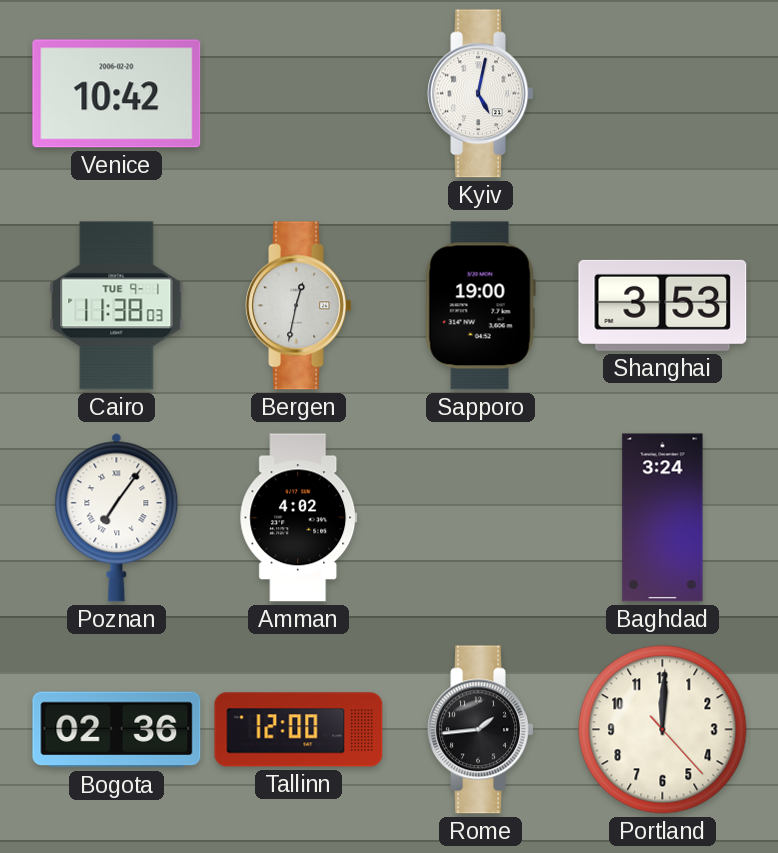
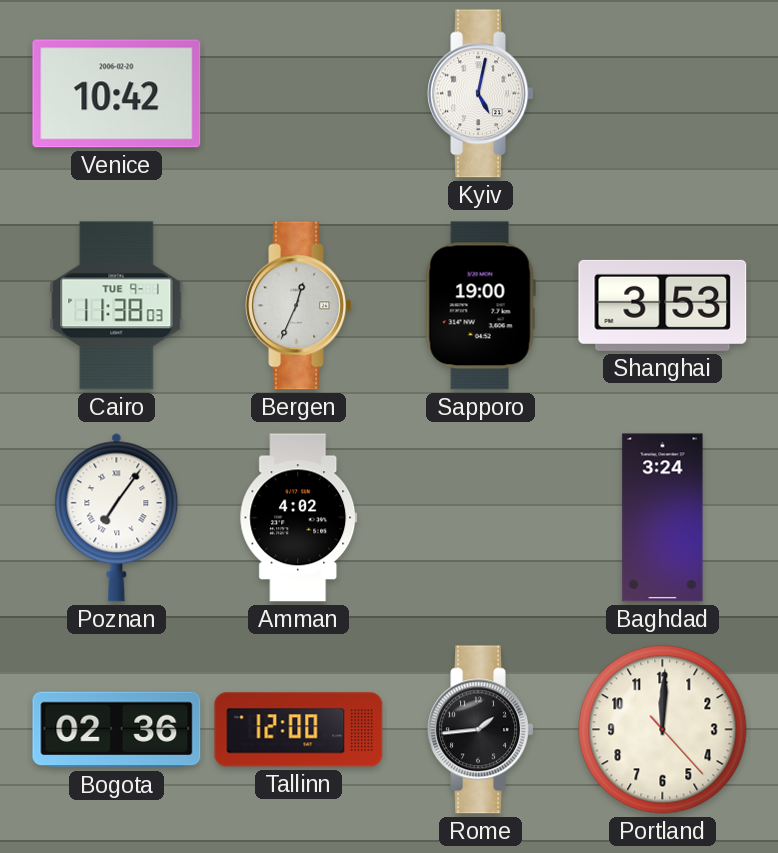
Bergen: 12:32 -> 12:34
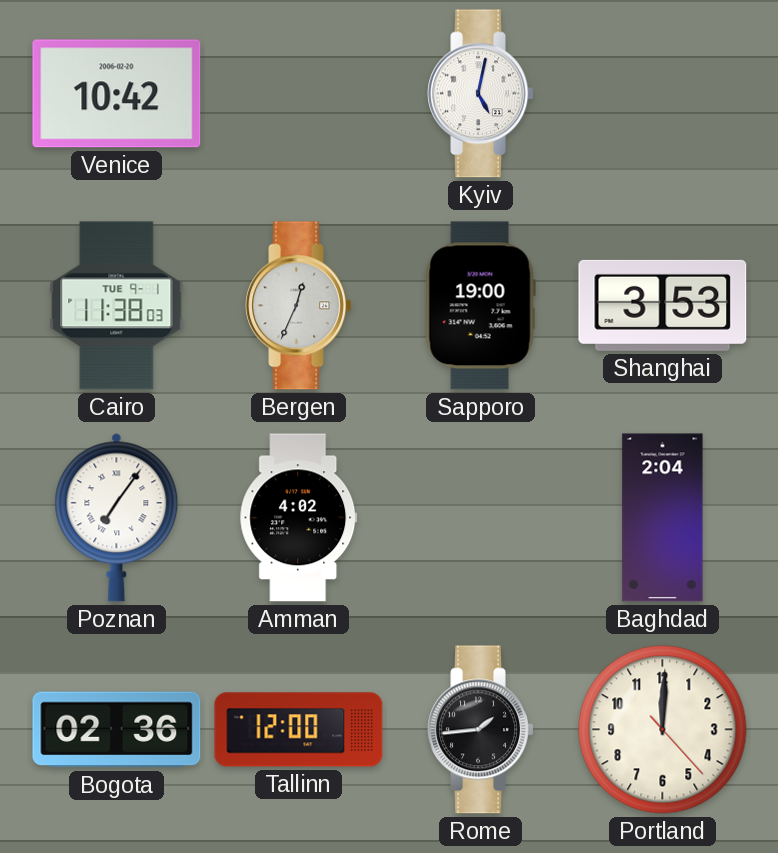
Baghdad: 3:24 -> 2:04
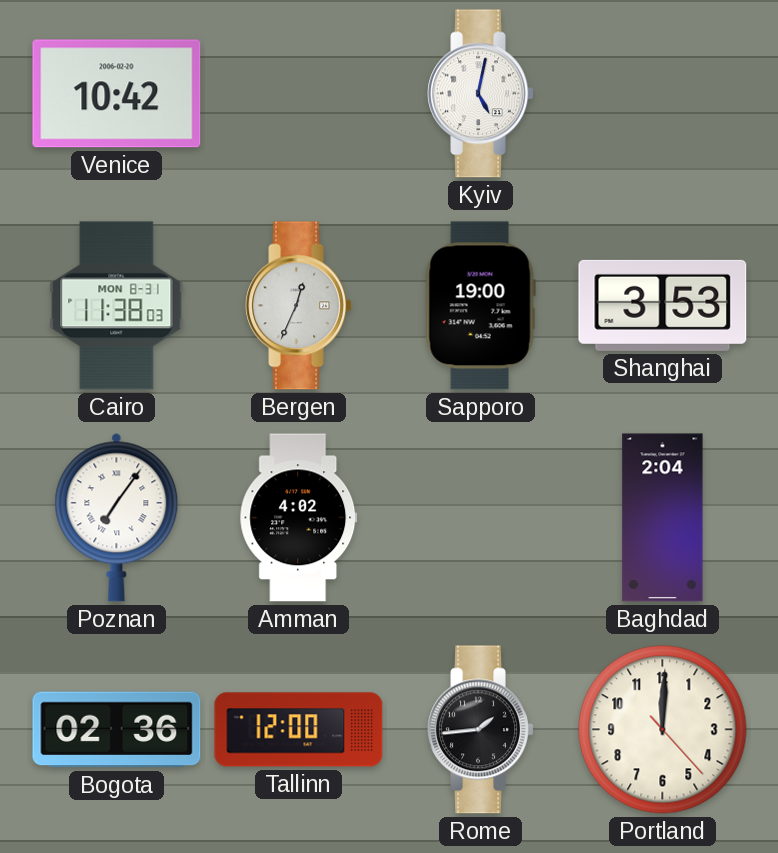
Cairo date: TUE 9-1 -> MON 8-31
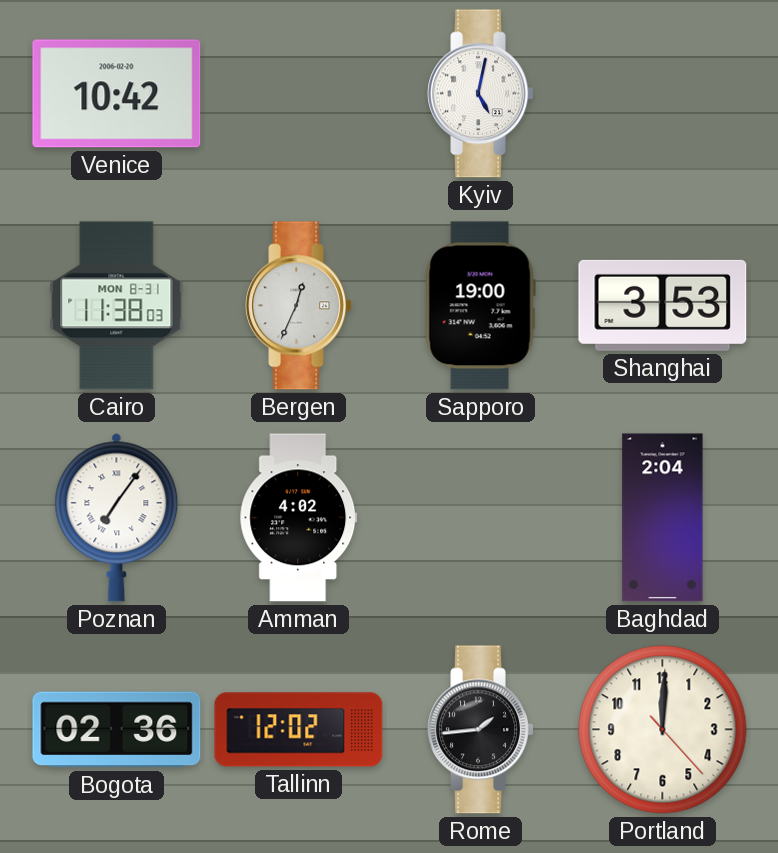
Tallinn: 12:00 -> 12:02
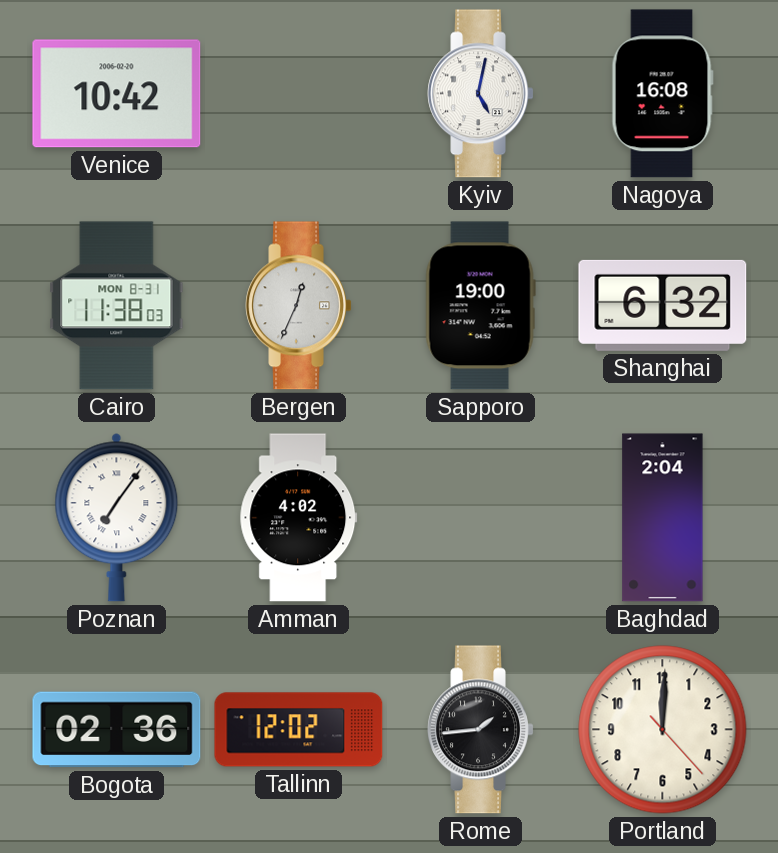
Nagoya: none -> 16:08
Shanghai: 3:53 -> 6:32
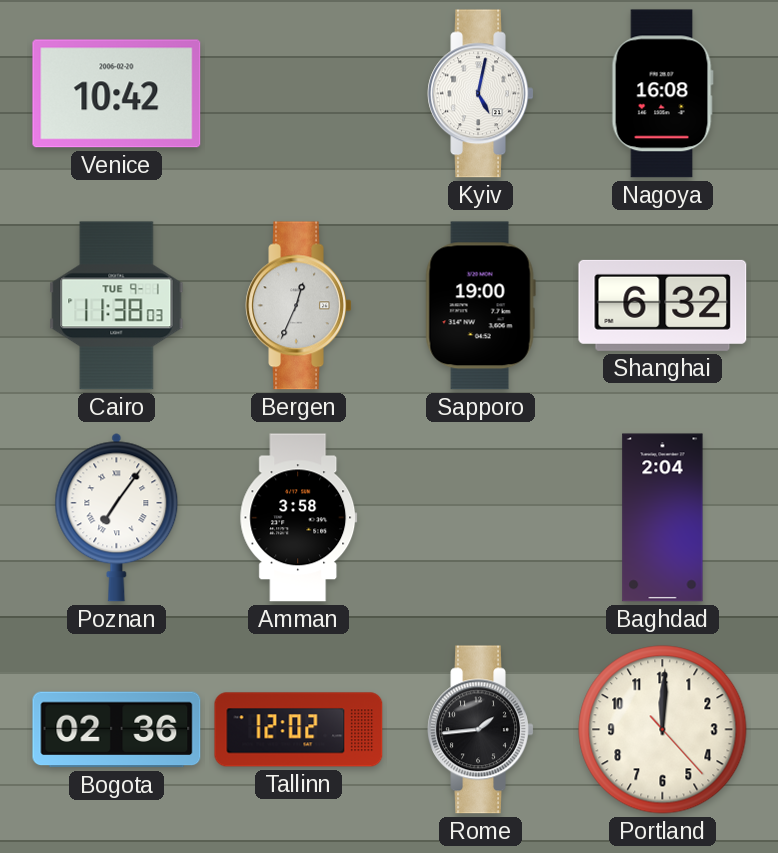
Cairo date: MON 8-31 -> TUE 9-1
Amman: 4:02 -> 3:58
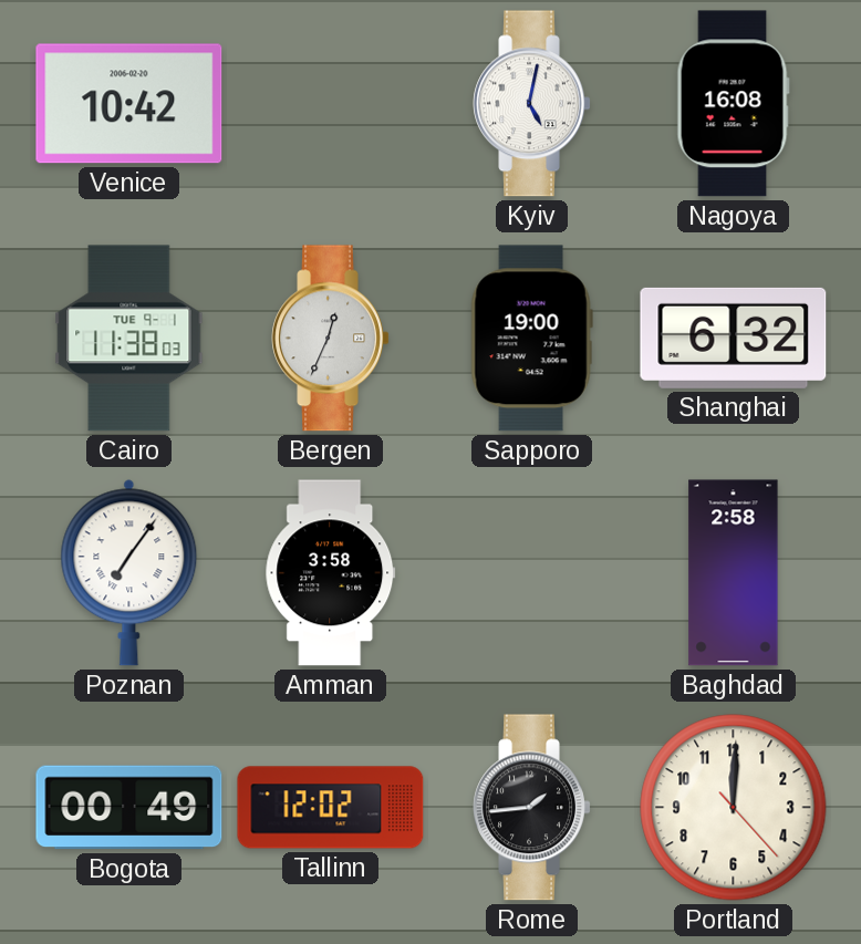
Baghdad: 2:04 -> 2:58
Bogota: 02:36 -> 00:49
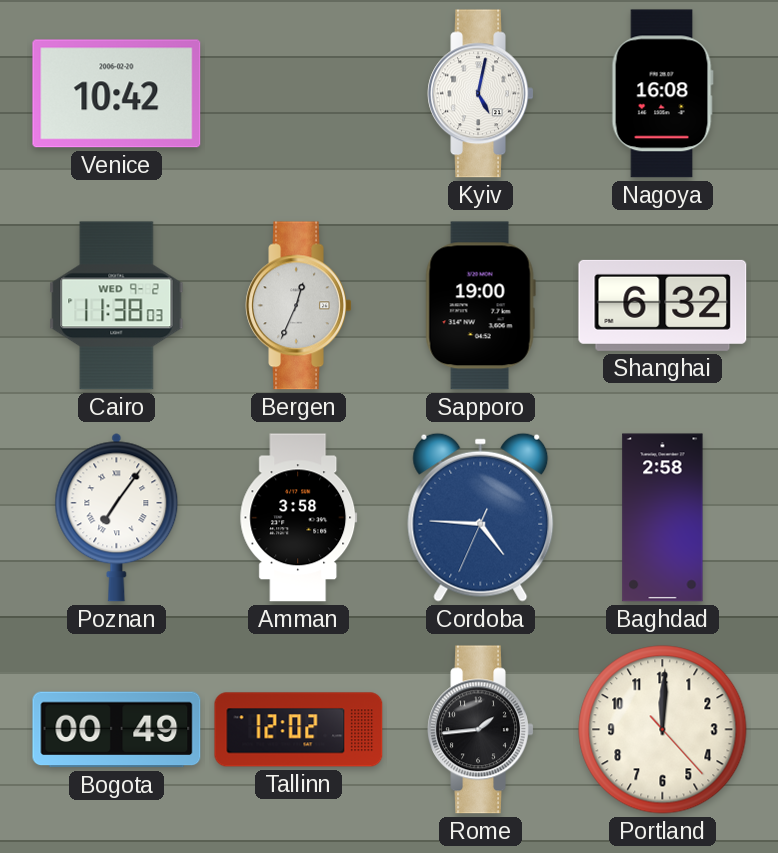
Cairo date: TUE 9-1 -> WED 9-2
Cordoba: none -> 4:45
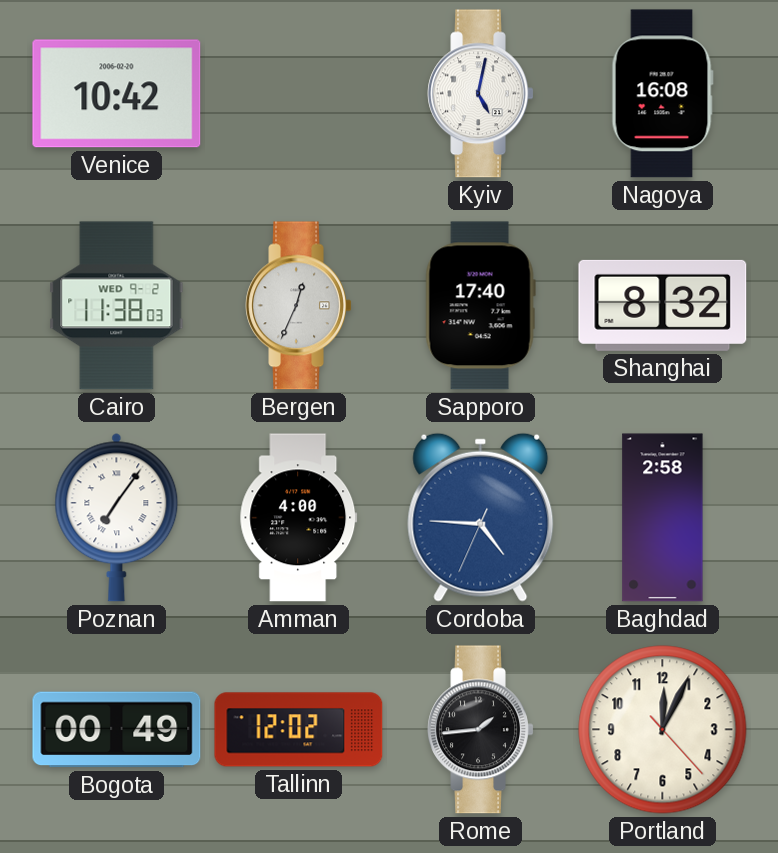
Sapporo: 19:00 -> 17:40
Shanghai: 6:32 -> 8:32
Amman: 3:58 -> 4:00
Portland: 12:00 -> 12:04
